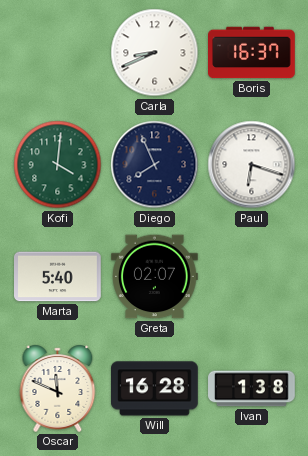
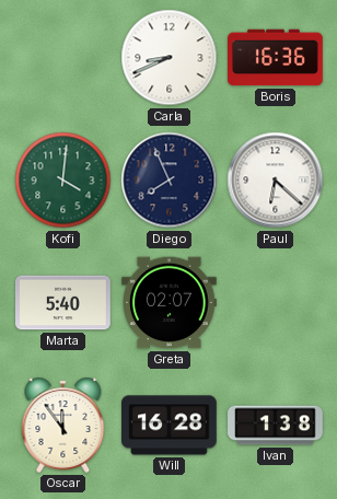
Boris: 16:37 -> 16:36
Paul: 6:18 -> 6:22
Oscar: 11:49 -> 11:54
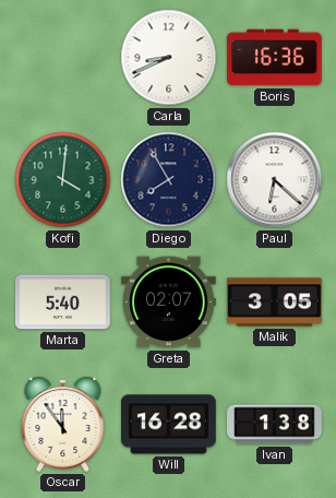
Diego: 7:56 -> 7:55
Malik: none -> 3:05
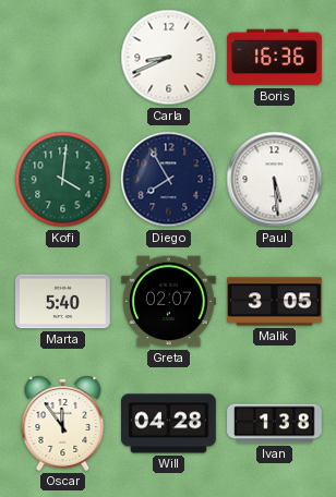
Paul: 6:22 -> 5:29
Will: 16:28 -> 04:28
